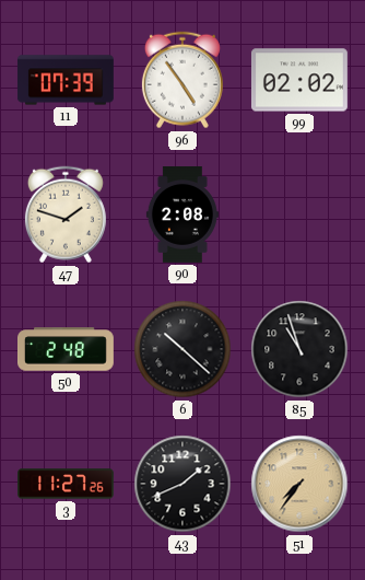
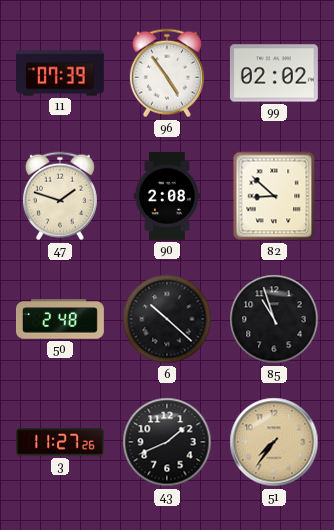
82: none -> 8:52
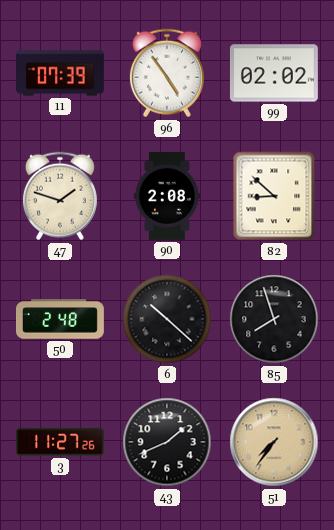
85: 10:57 -> 7:57
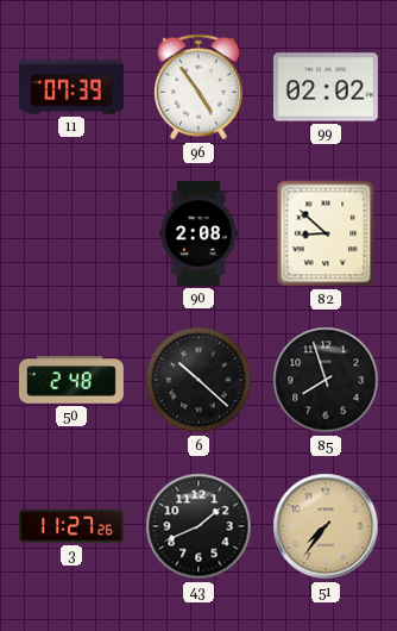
47: 1:48 -> none
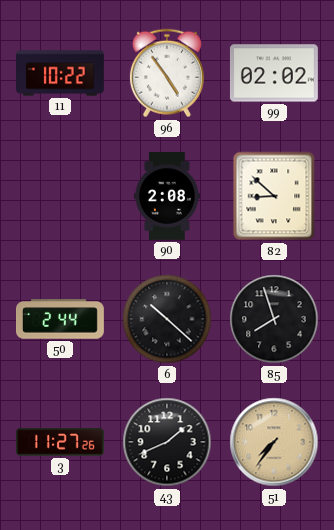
11: 07:39 -> 10:22
50: 2:48 -> 2:44
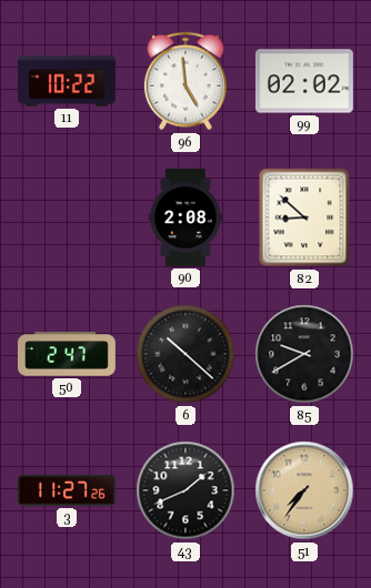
96: 4:54 -> 4:59
50: 2:44 -> 2:47
85: 7:57 -> 9:40
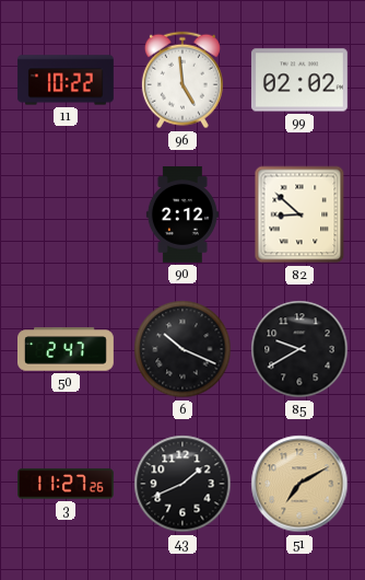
90: 2:08 -> 2:12
6: 10:22 -> 10:19
51: 7:36 -> 7:10
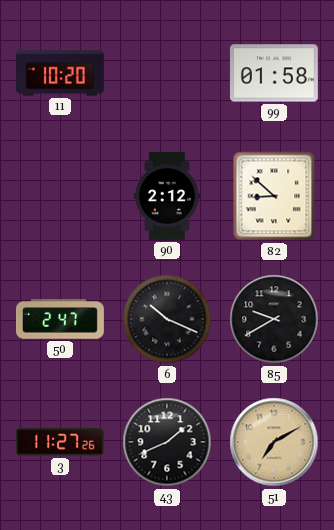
11: 10:22 -> 10:20
96: 4:59 -> none
99: 02:02 -> 01:58
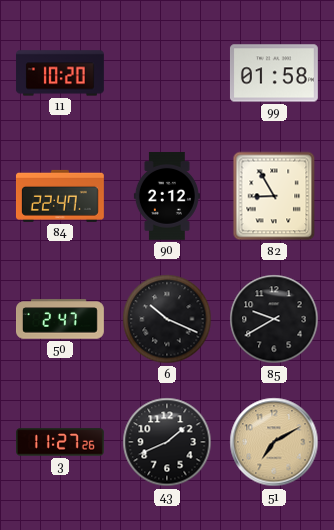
84: none -> 22:47
82: 8:52 -> 8:55
